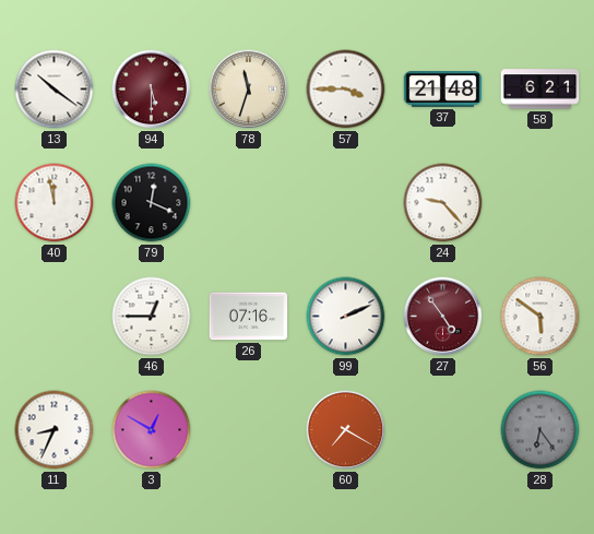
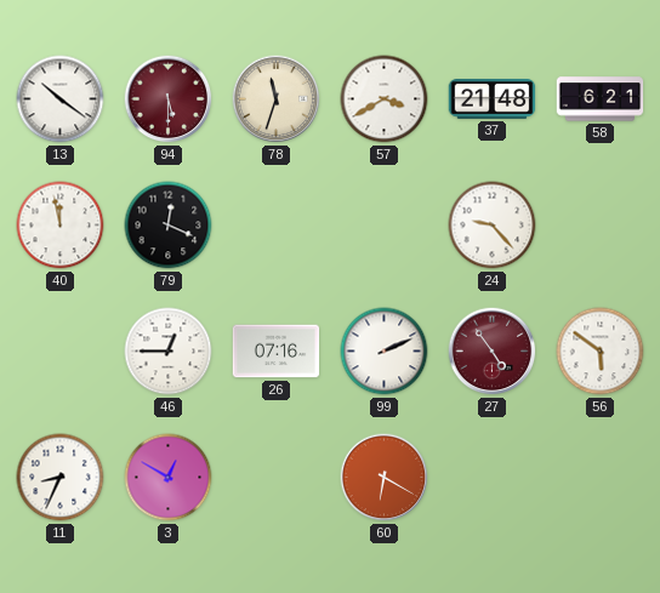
57: 3:45 -> 3:40
60: 7:20 -> 6:20
28: 6:24 -> none
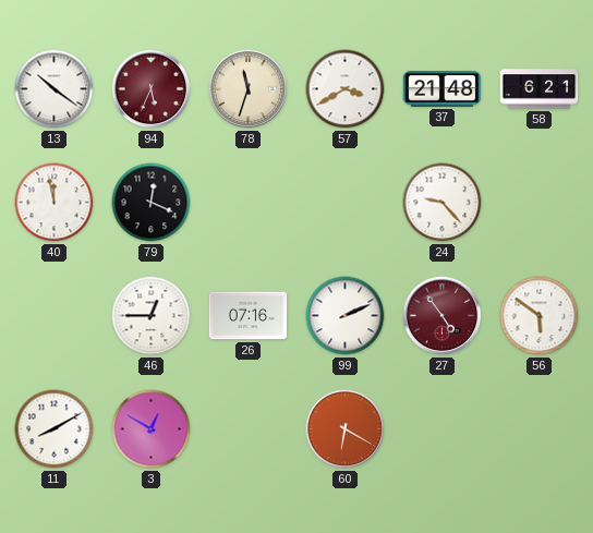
94: 5:30 -> 5:34
11: 8:34 -> 8:10
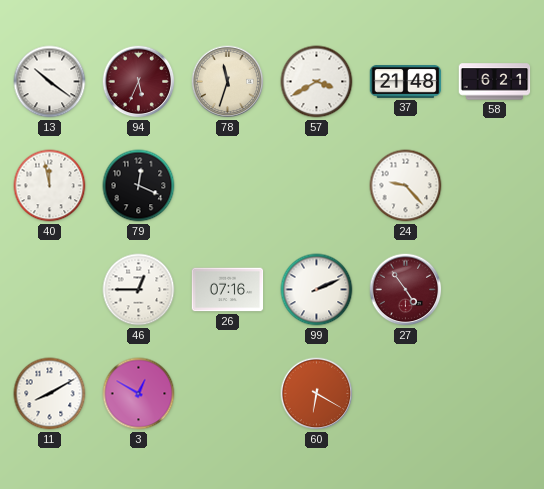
56: 5:51 -> none
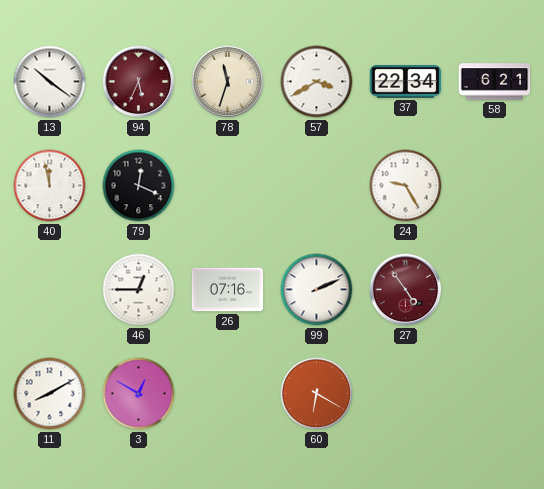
37: 21:48 -> 22:34
24: 9:23 -> 9:25
